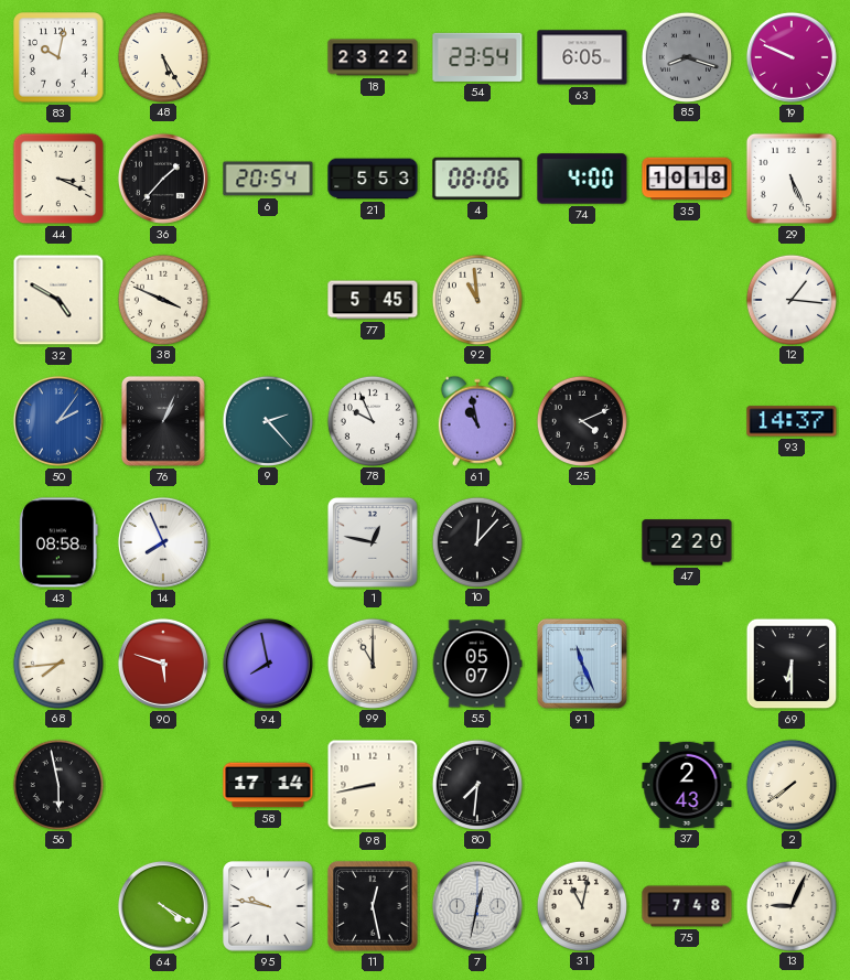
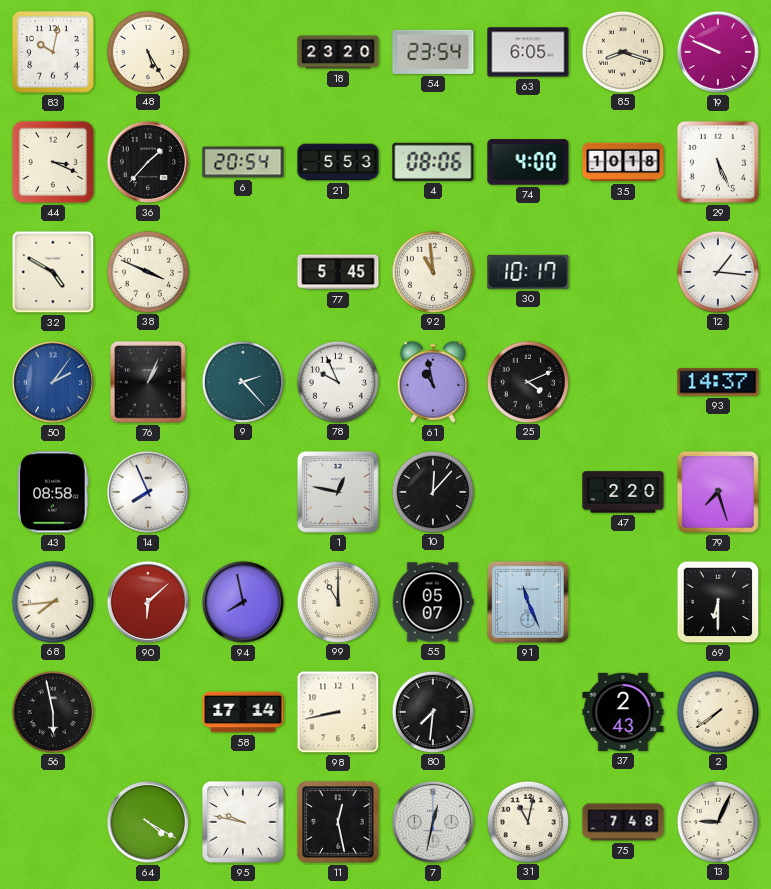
18: 23:22 -> 23:20
85 dial: grey -> cream
30: none -> 10:17
79: none -> 7:27
90: 5:48 -> 6:08
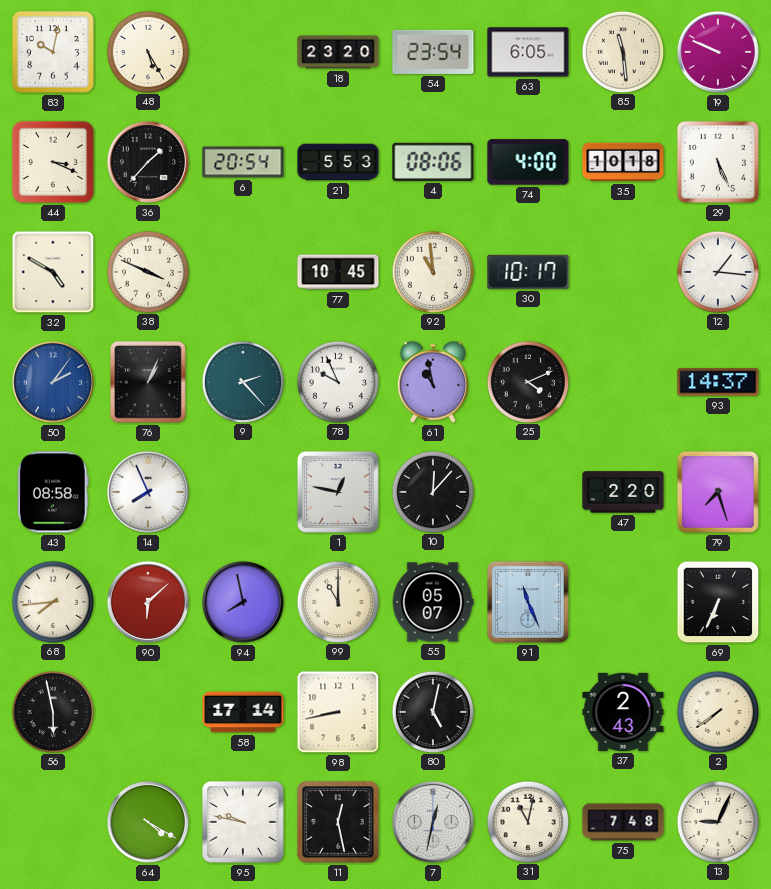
85: 8:18 -> 11:29
77: 5:45 -> 10:45
69: 6:30 -> 6:34
80: 7:31 -> 5:02
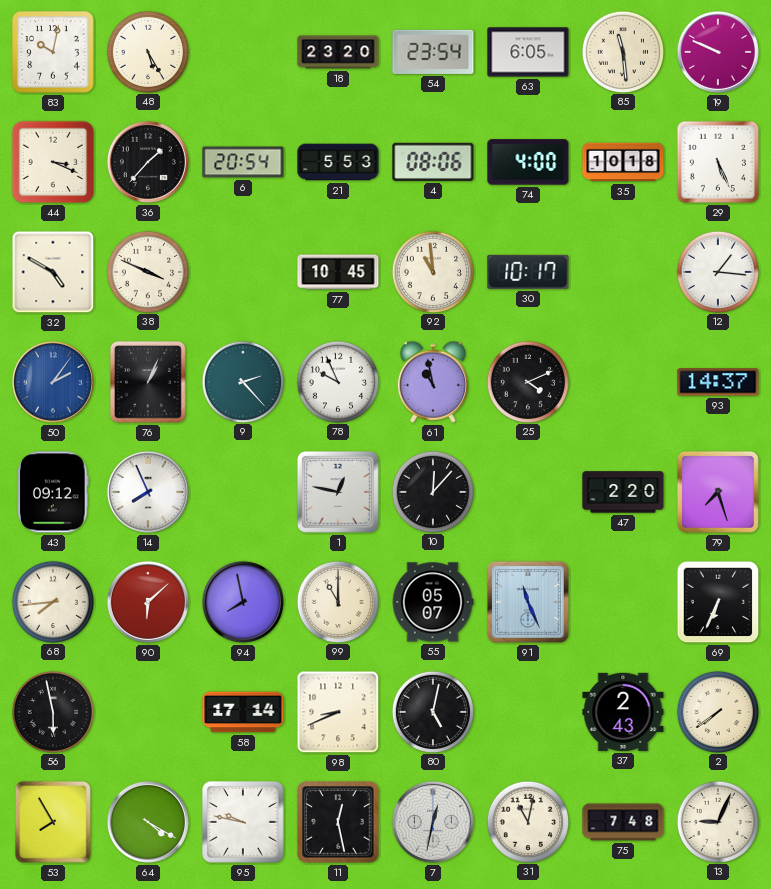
43: 08:58 -> 09:12
98: 8:43 -> 8:41
53: none -> 7:55
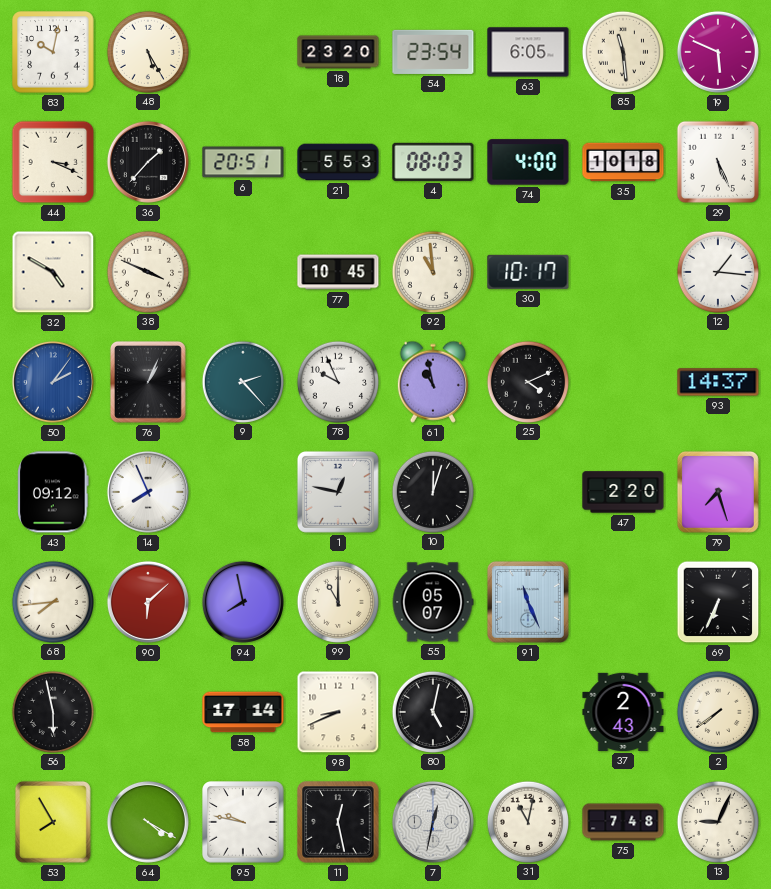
19: 9:49 -> 5:49
6: 20:54 -> 20:51
4: 08:06 -> 08:03
10: 12:07 -> 12:03
